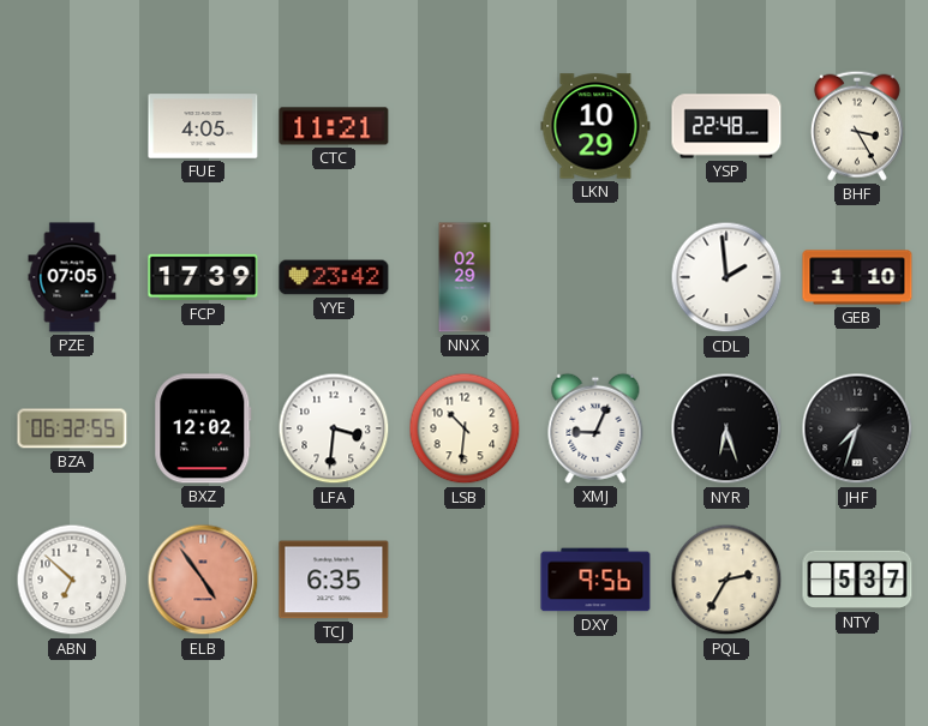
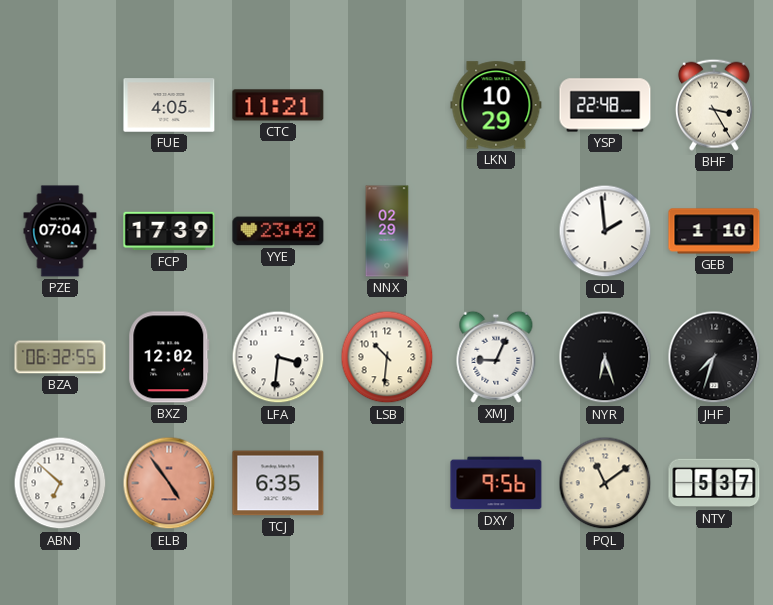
PZE: 07:05 -> 07:04
PQL: 2:35 -> 11:09
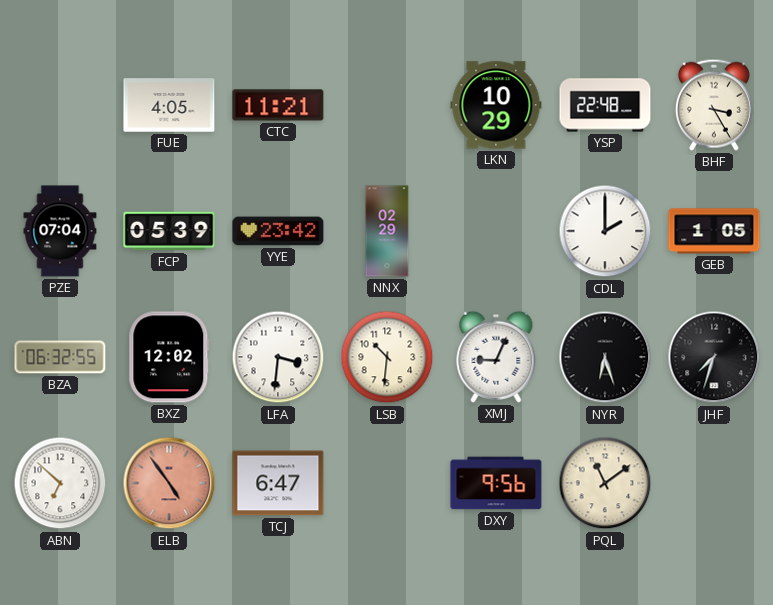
FCP: 17:39 -> 05:39
CDL: 1:59 -> 2:00
GEB: 1:10 -> 1:05
TCJ: 6:35 -> 6:47
NTY: 5:37 -> none
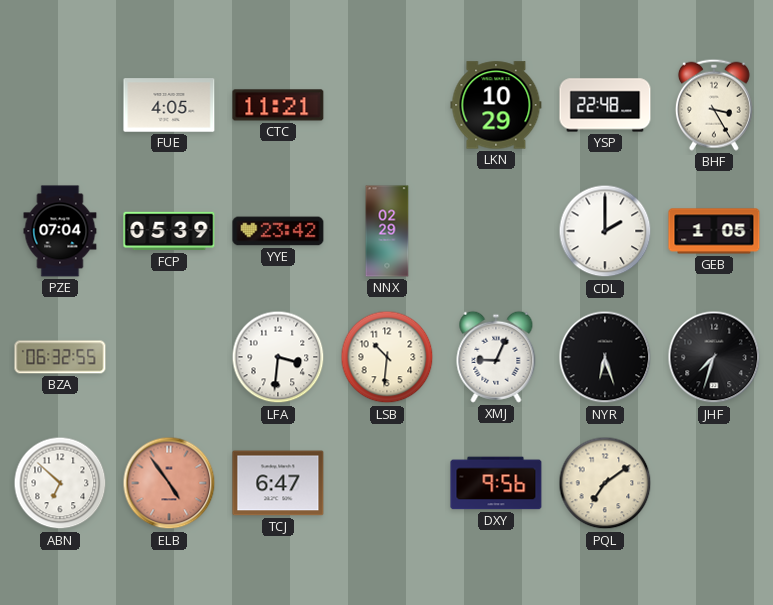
BXZ: 12:02 -> none
PQL: 11:09 -> 7:09
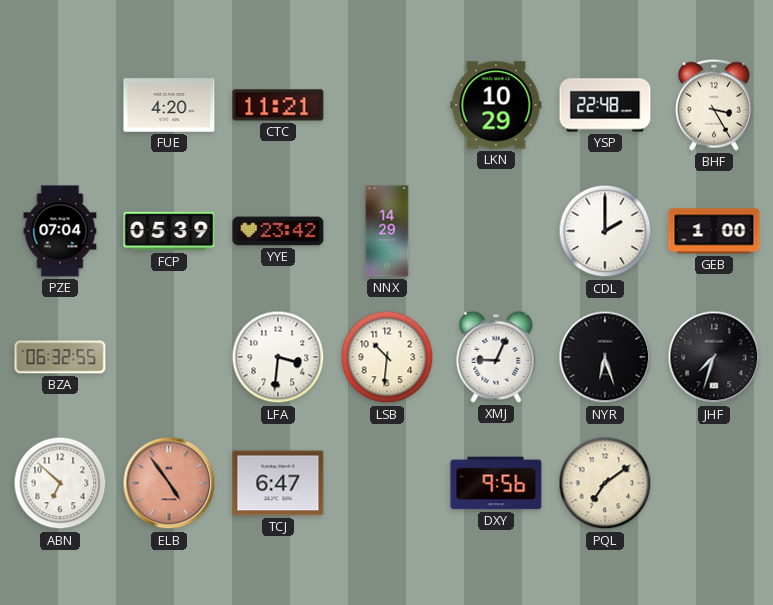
FUE: 4:05 -> 4:20
NNX: 02:29 -> 14:29
GEB: 1:05 -> 1:00
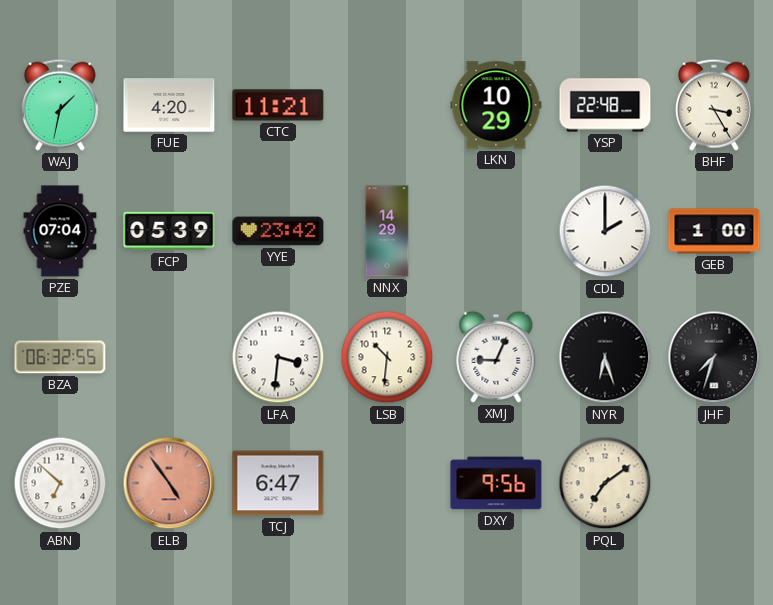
WAJ: none -> 1:32
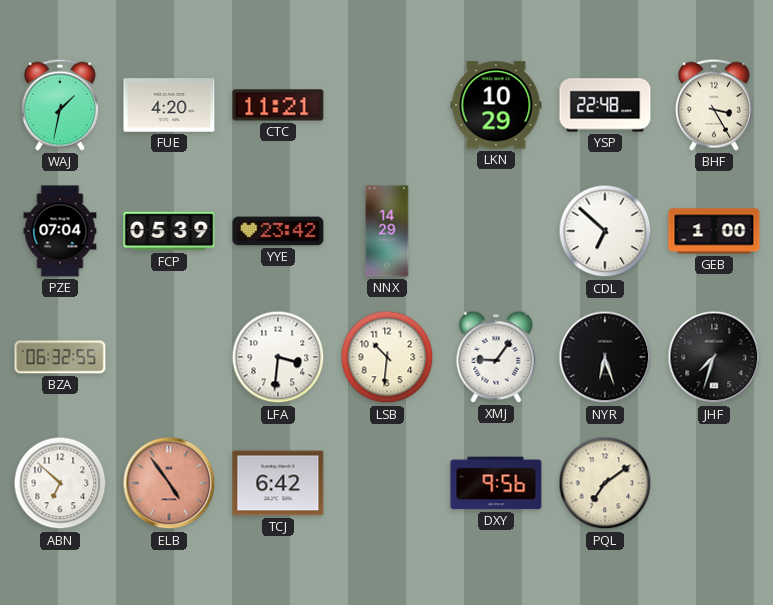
CDL: 2:00 -> 6:52
XMJ: 9:04 -> 9:06
TCJ: 6:47 -> 6:42
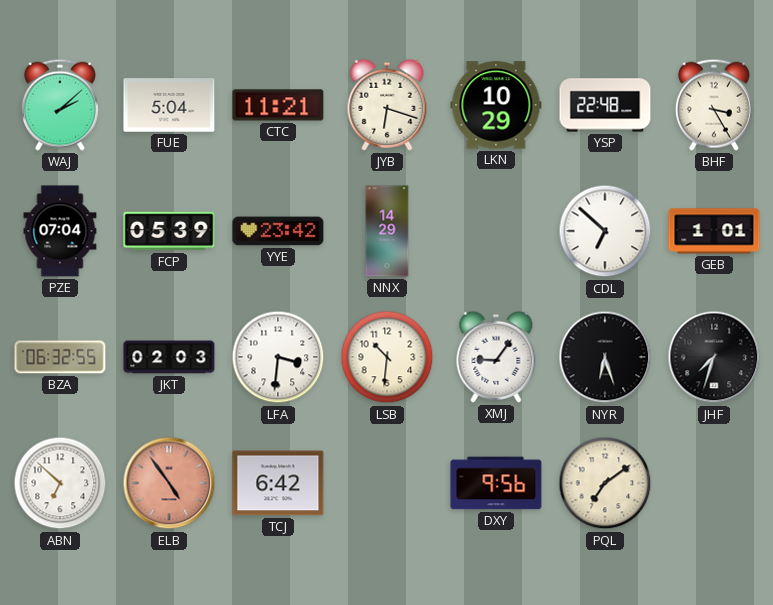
WAJ: 1:32 -> 2:08
FUE: 4:20 -> 5:04
JYB: none -> 6:18
GEB: 1:00 -> 1:01
JKT: none -> 02:03
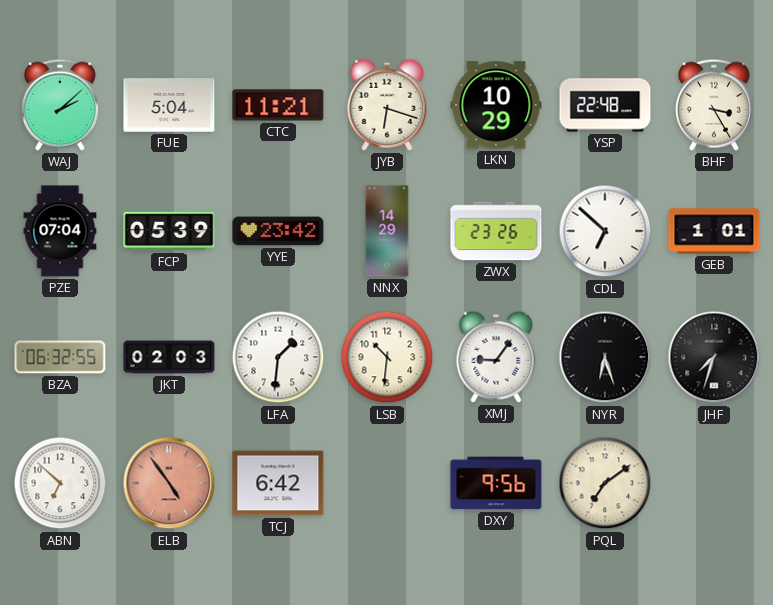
ZWX: none -> 23:26
LFA: 3:31 -> 1:31
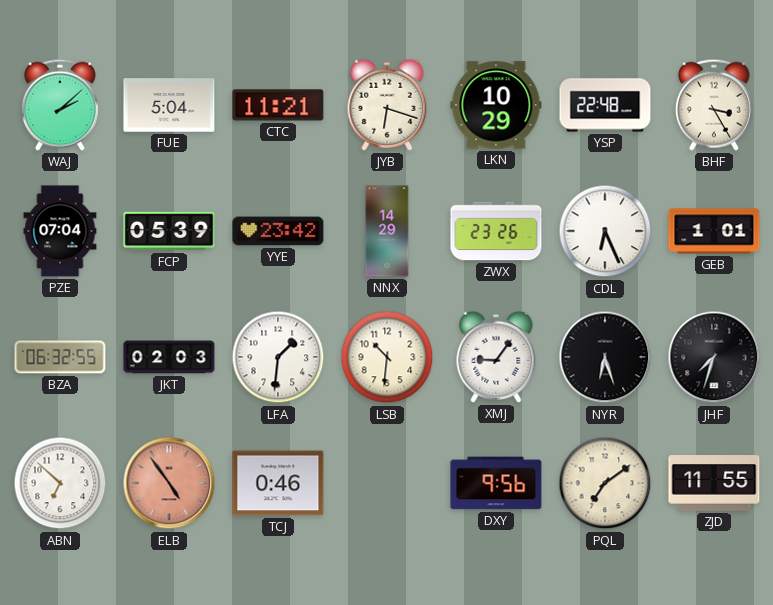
CDL: 6:52 -> 6:26
TCJ: 6:42 -> 0:46
ZJD: none -> 11:55
